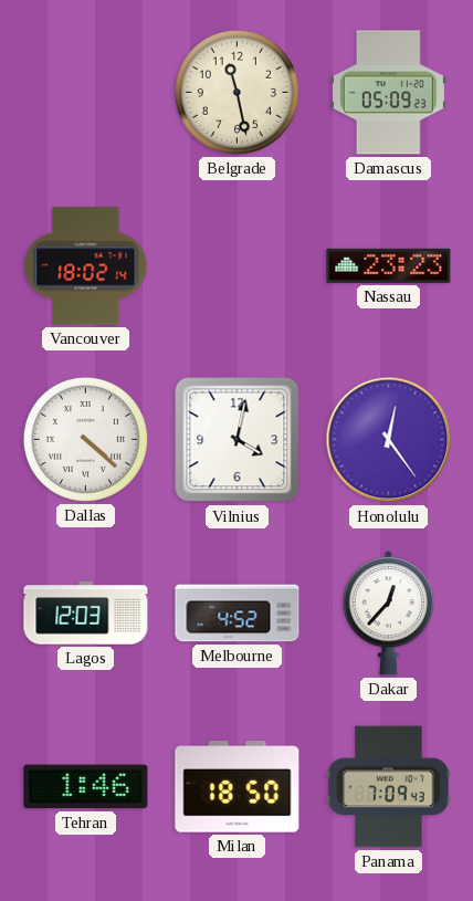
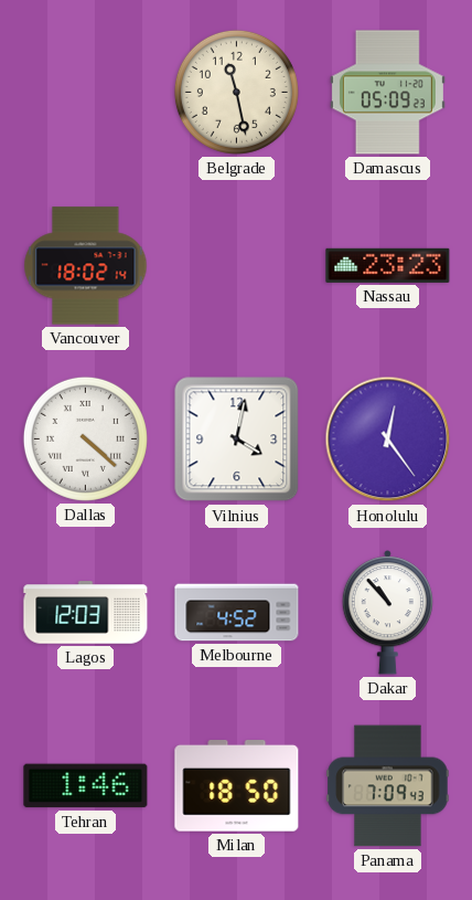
Dakar: 12:37 -> 10:53
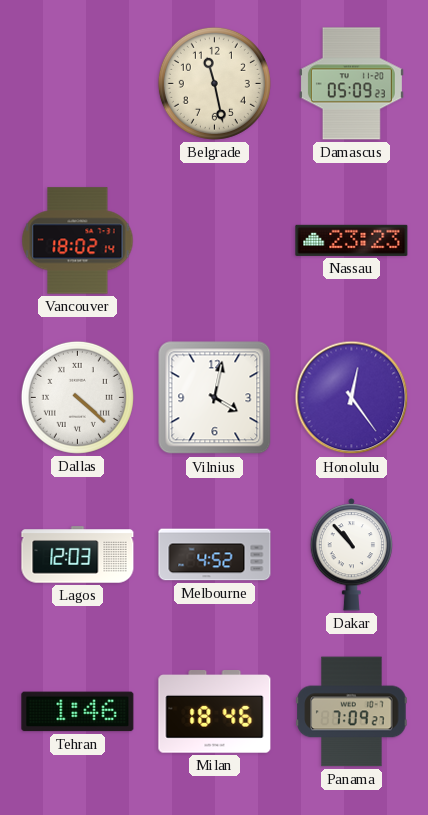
Milan: 18:50 -> 18:46
Panama: 7:09:43 -> 7:09:27
